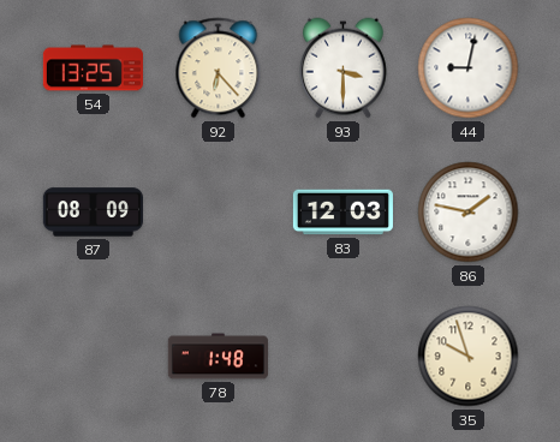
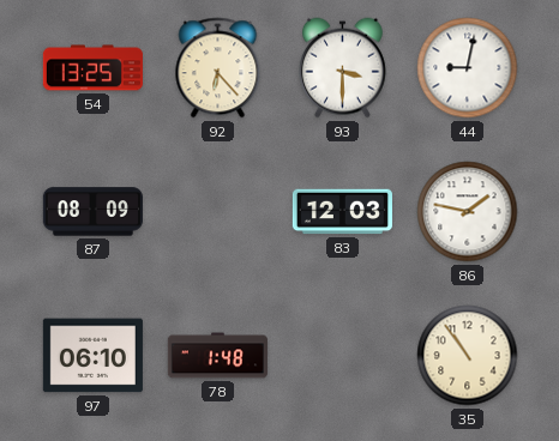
97: none -> 06:10
35: 9:57 -> 10:54
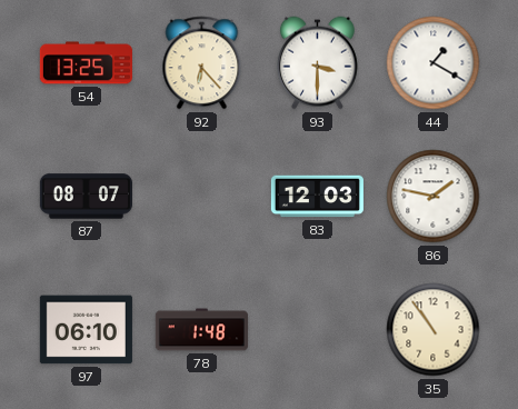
44: 9:02 -> 1:20
87: 08:09 -> 08:07
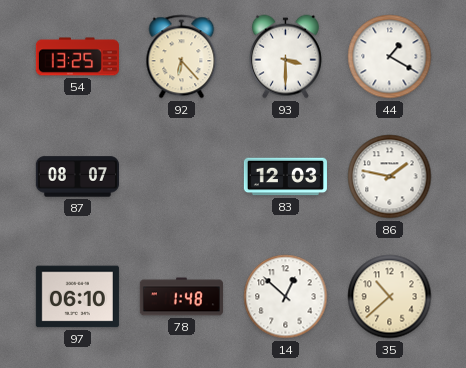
14: none -> 12:52
35: 10:54 -> 10:38
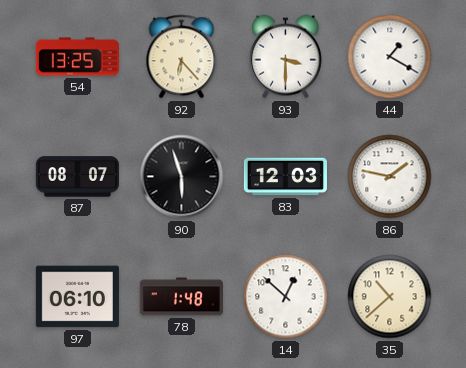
90: none -> 5:57
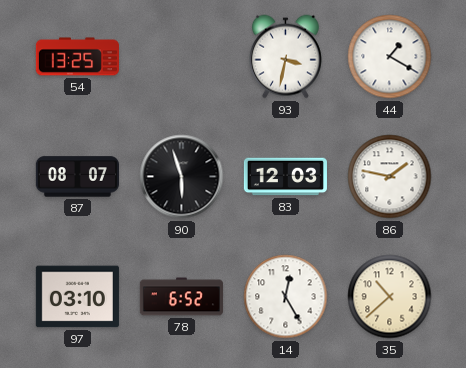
92: 6:23 -> none
93: 3:30 -> 3:32
97: 06:10 -> 03:10
78: 1:48 -> 6:52
14: 12:52 -> 12:25
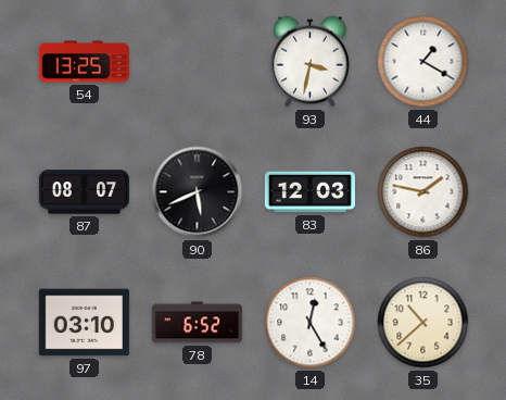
90: 5:57 -> 5:41
